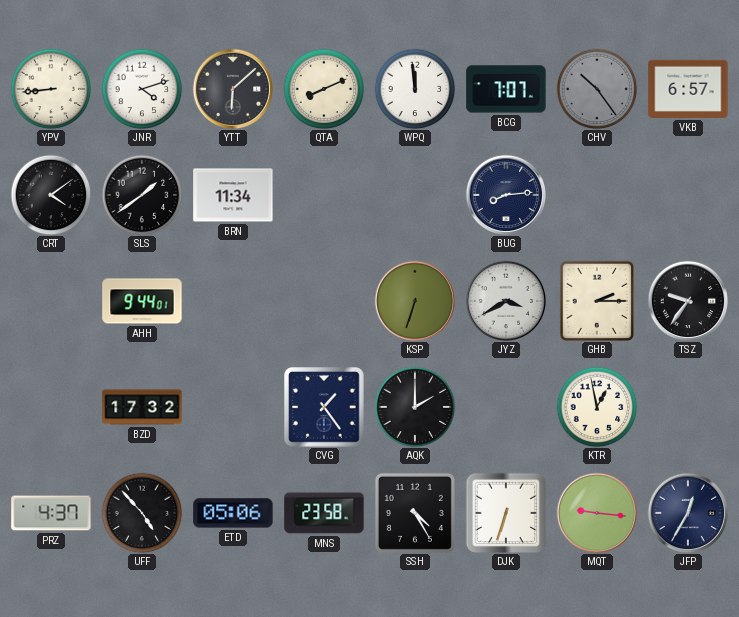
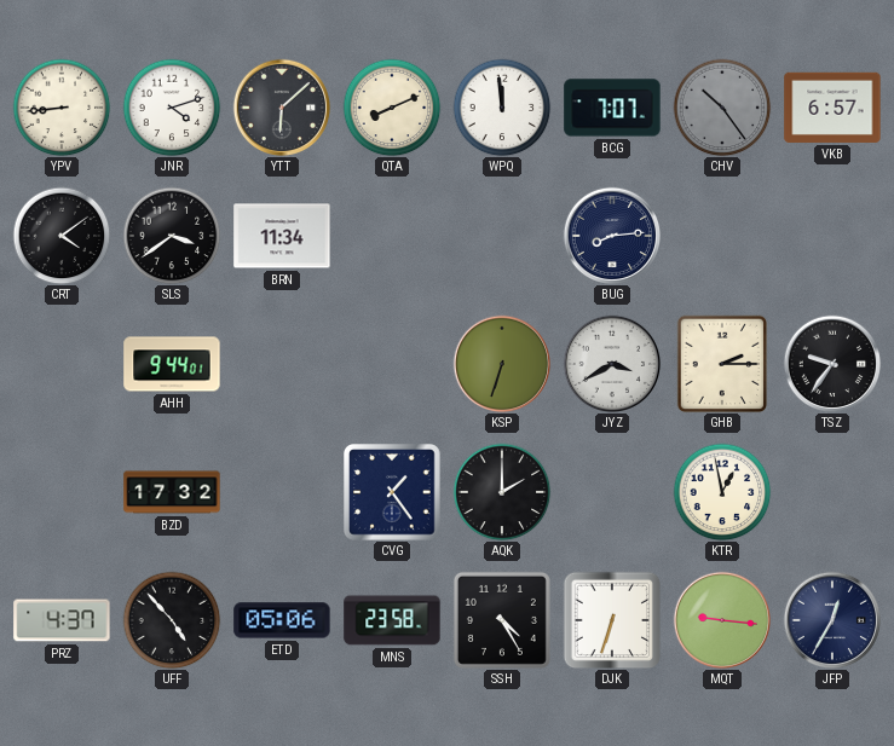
SLS: 1:39 -> 3:39
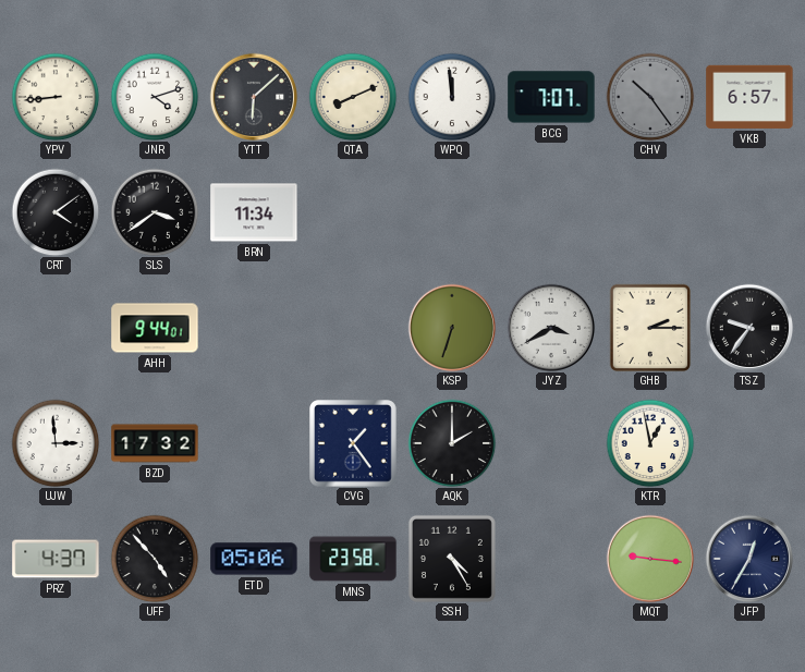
BUG: 8:14 -> none
UJW: none -> 2:59
DJK: 6:33 -> none
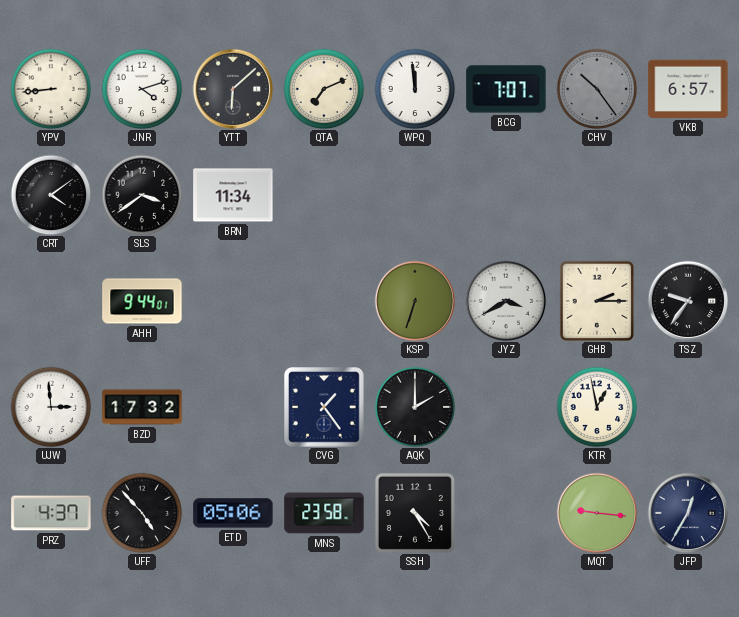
QTA: 8:11 -> 7:11
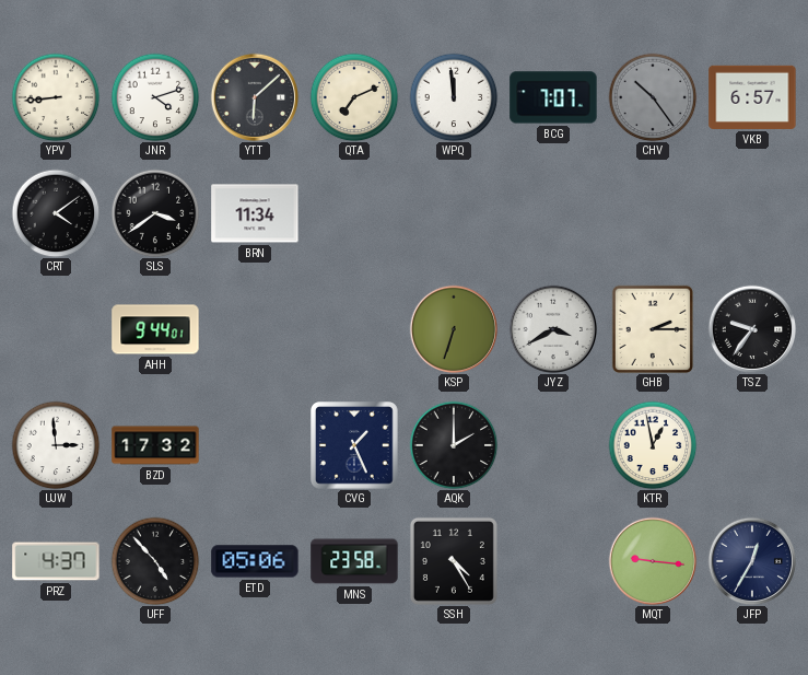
CVG: 1:24 -> 1:26
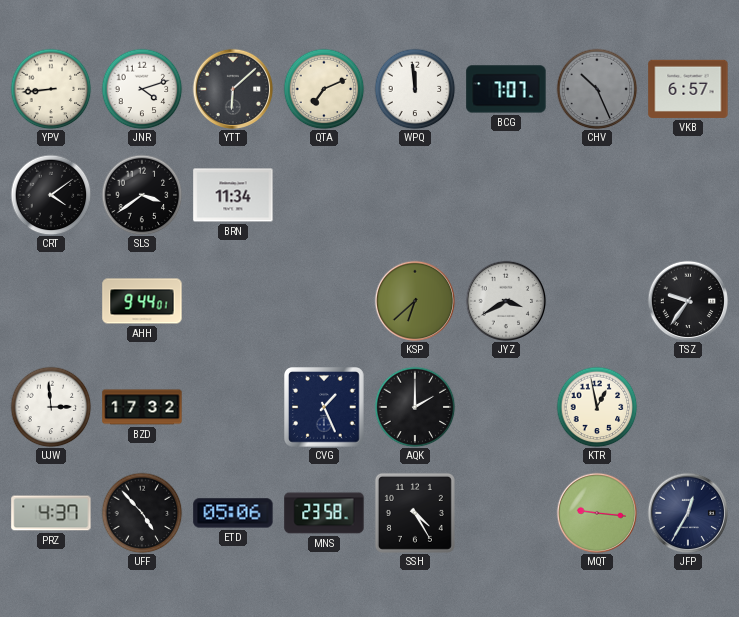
CHV: 10:24 -> 10:26
KSP: 6:33 -> 6:38
GHB: 2:15 -> none
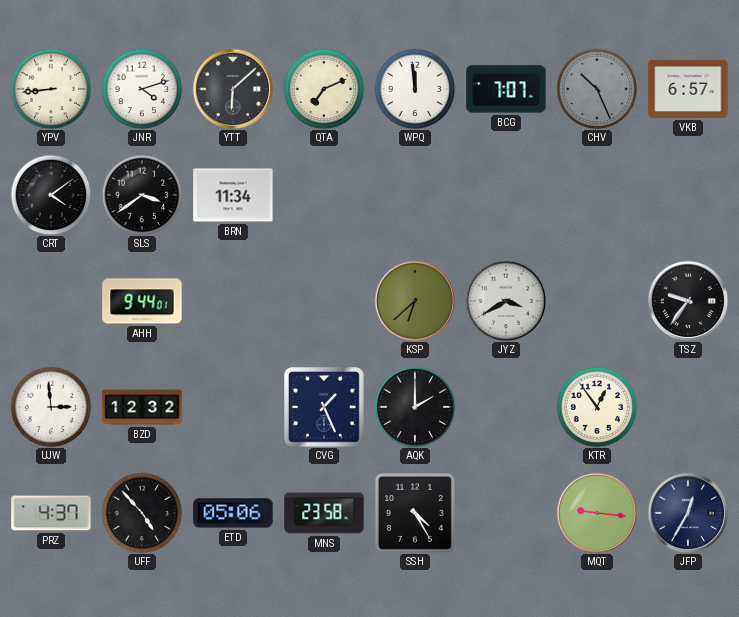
BZD: 17:32 -> 12:32
KTR: 12:58 -> 12:54
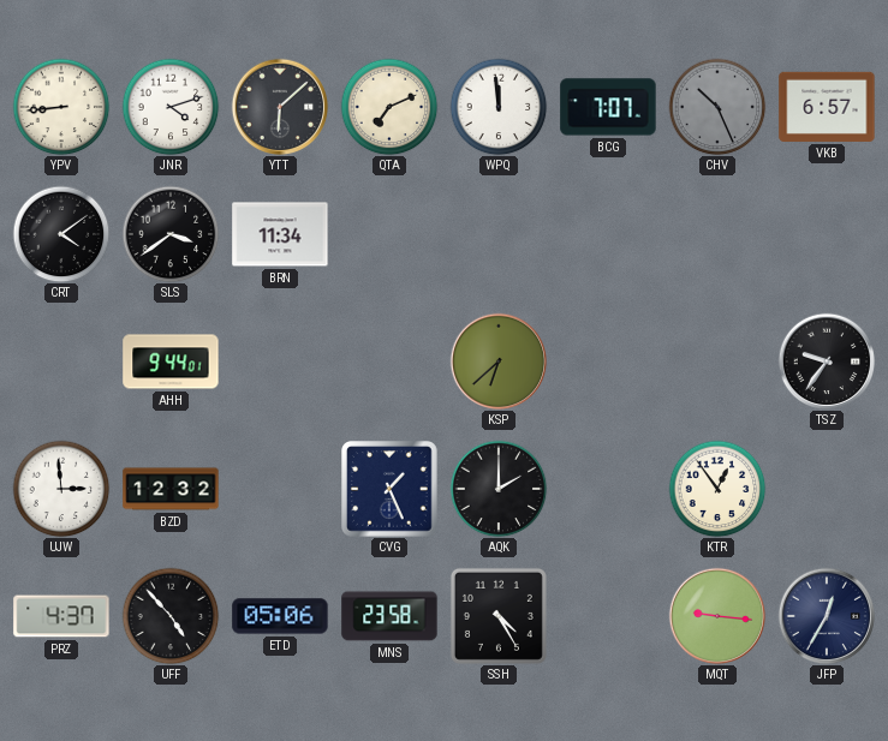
JYZ: 3:40 -> none
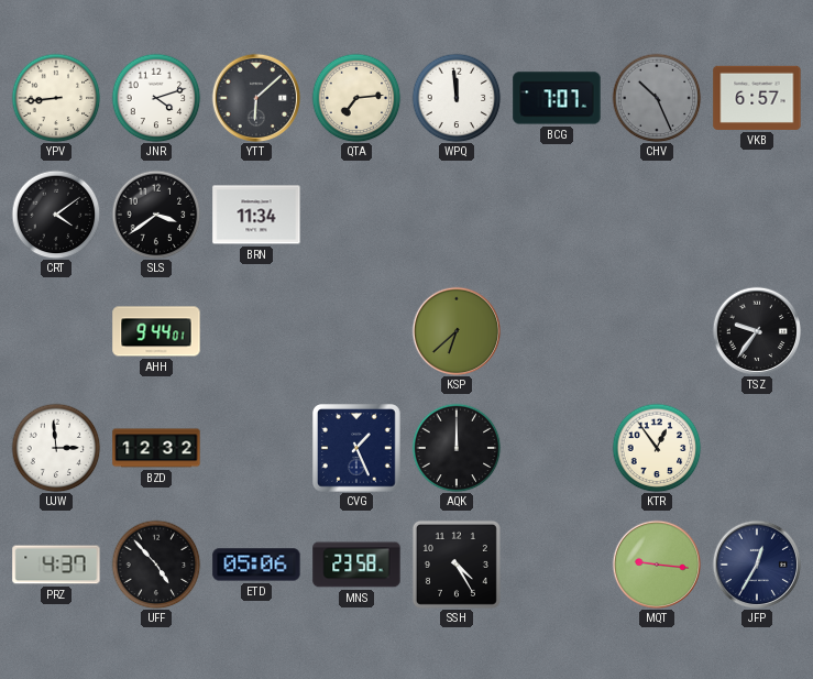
QTA: 7:11 -> 7:14
AQK: 2:00 -> 12:00
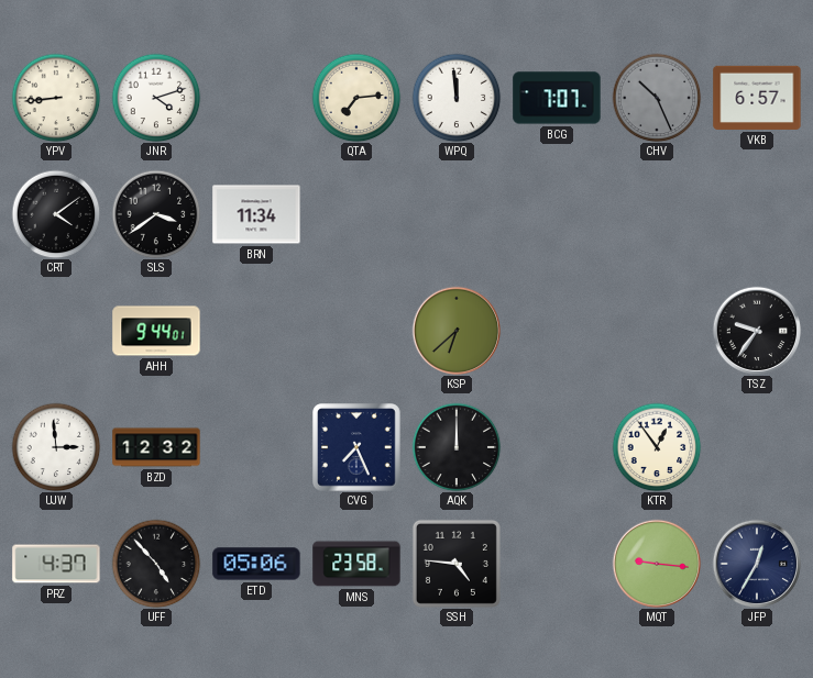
YTT: 6:08 -> none
CVG: 1:26 -> 7:26
SSH: 4:25 -> 4:46
